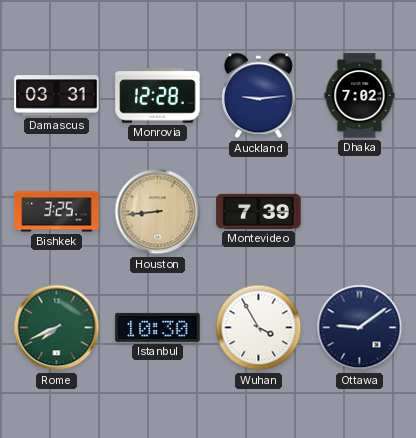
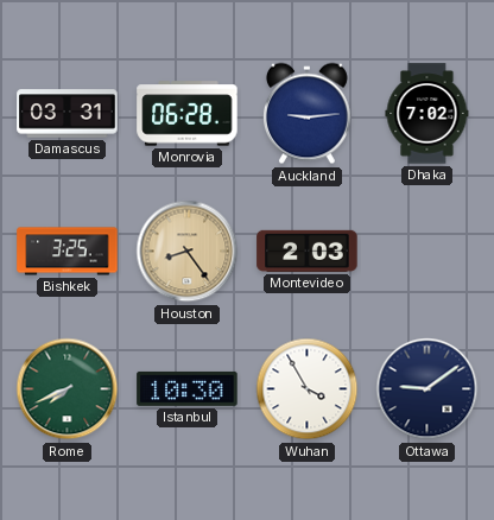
Monrovia: 12:28 -> 06:28
Houston: 8:44 -> 8:24
Montevideo: 7:39 -> 2:03
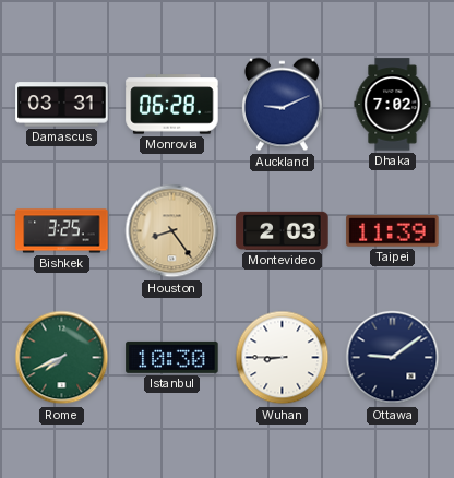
Auckland: 9:14 -> 9:11
Taipei: none -> 11:39
Wuhan: 3:55 -> 8:45
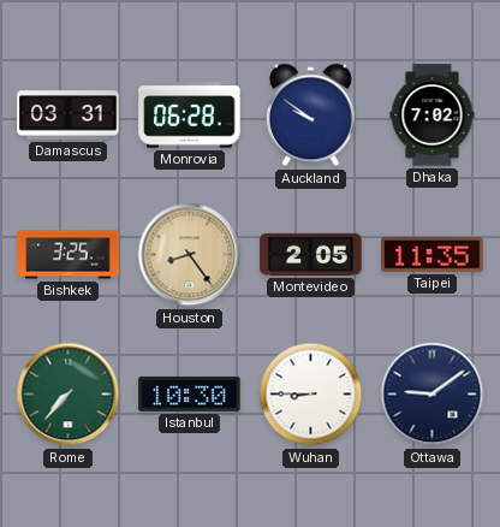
Auckland: 9:11 -> 9:51
Montevideo: 2:03 -> 2:05
Taipei: 11:39 -> 11:35
Rome: 7:41 -> 7:37
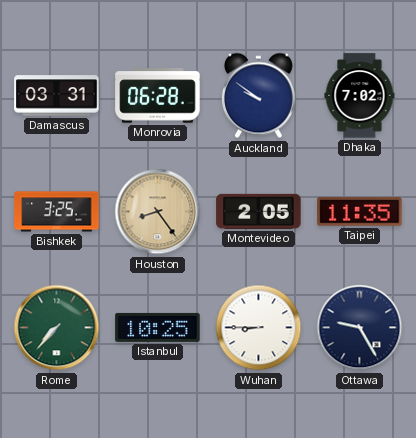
Istanbul: 10:30 -> 10:25
Ottawa: 9:09 -> 9:25
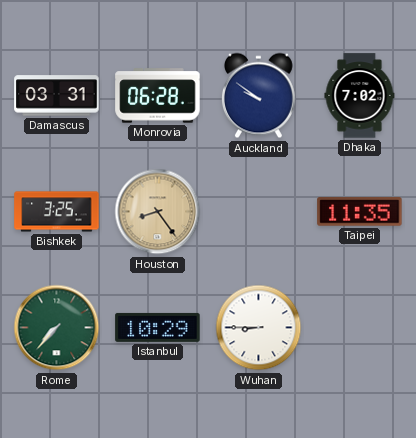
Montevideo: 2:05 -> none
Istanbul: 10:25 -> 10:29
Ottawa: 9:25 -> none
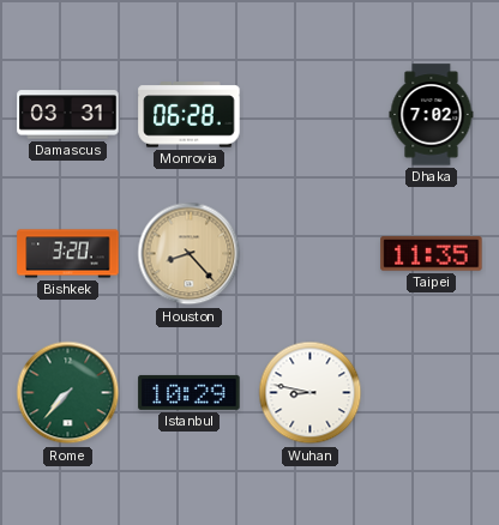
Auckland: 9:51 -> none
Bishkek: 3:25 -> 3:20
Houston: 8:24 -> 8:23
Wuhan: 8:45 -> 8:47
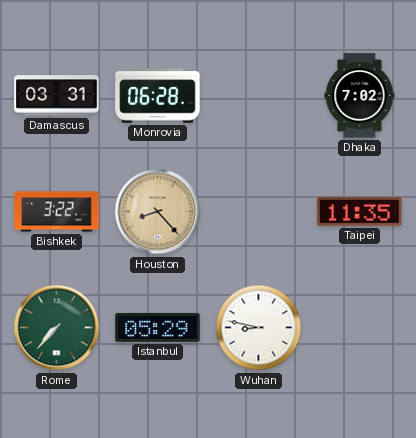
Bishkek: 3:20 -> 3:22
Istanbul: 10:29 -> 05:29
